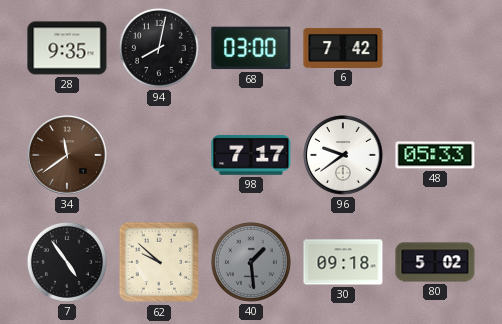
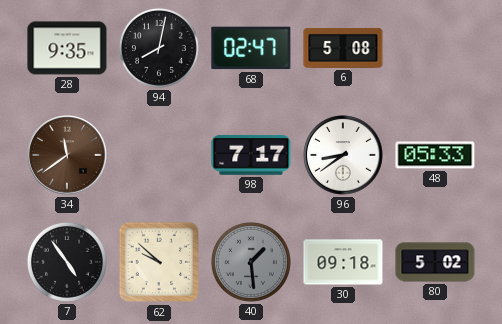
68: 03:00 -> 02:47
6: 7:42 -> 5:08
96: 9:39 -> 8:39
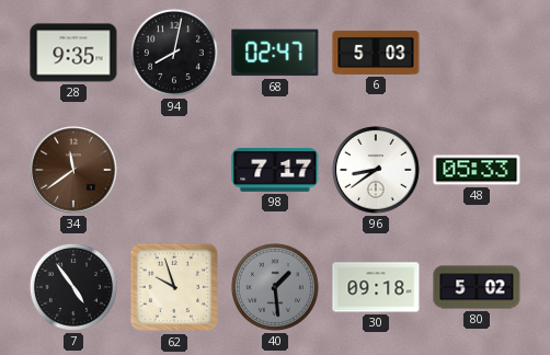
6: 5:08 -> 5:03
62: 9:52 -> 9:57
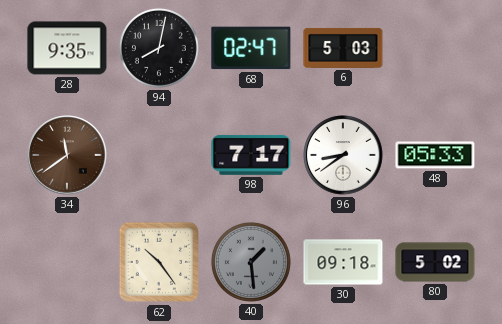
7: 4:54 -> none
62: 9:57 -> 10:24
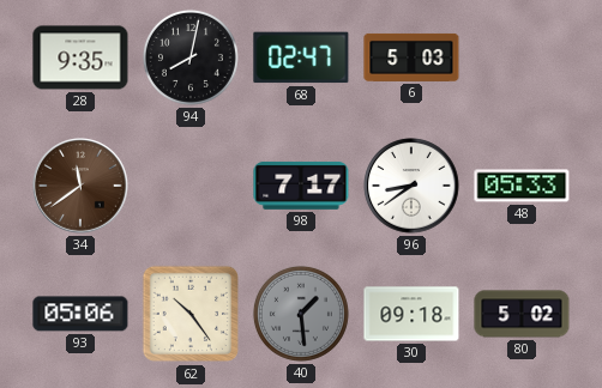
93: none -> 05:06
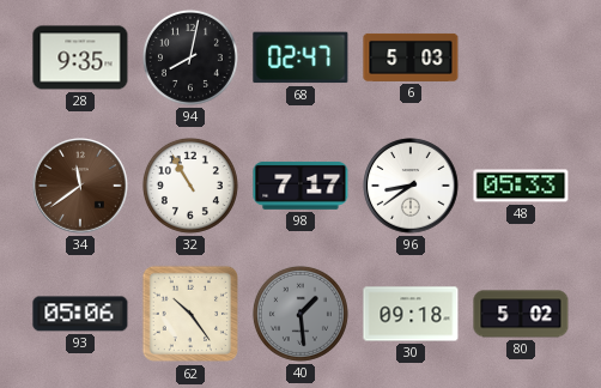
32: none -> 10:55
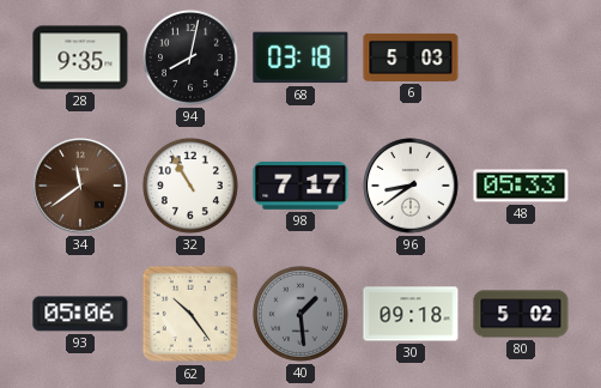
68: 02:47 -> 03:18
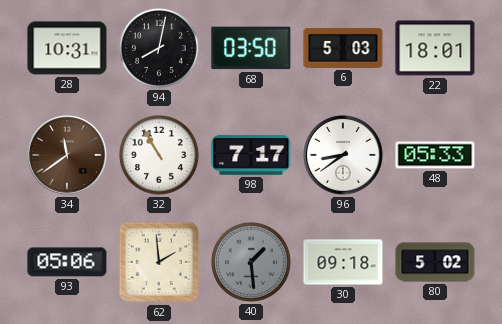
28: 9:35 -> 10:31
68: 03:18 -> 03:50
22: none -> 18:01
62: 10:24 -> 1:59
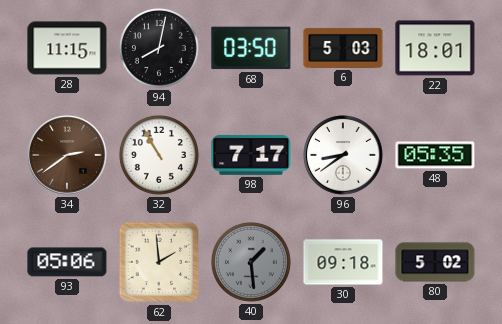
28: 10:31 -> 11:15
34: 11:39 -> 2:39
48: 05:33 -> 05:35
